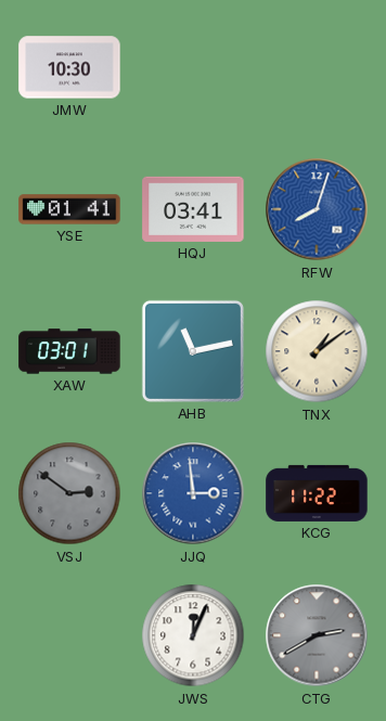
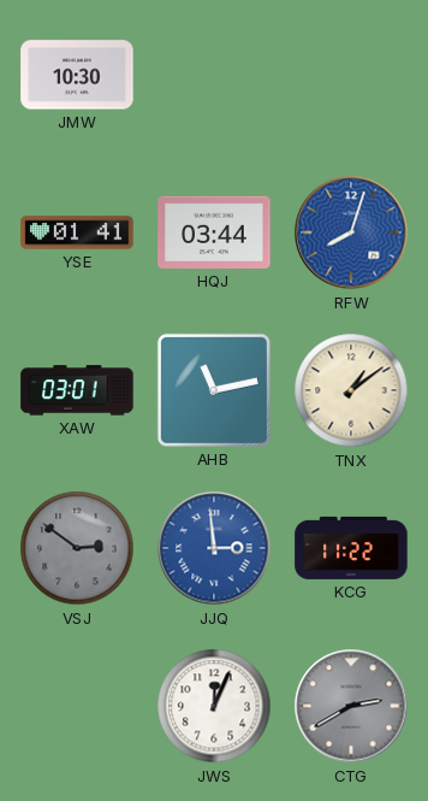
HQJ: 03:41 -> 03:44
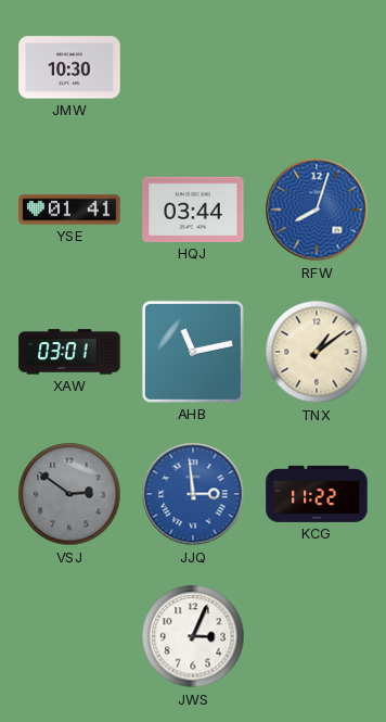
JWS: 12:04 -> 3:04
CTG: 2:40 -> none
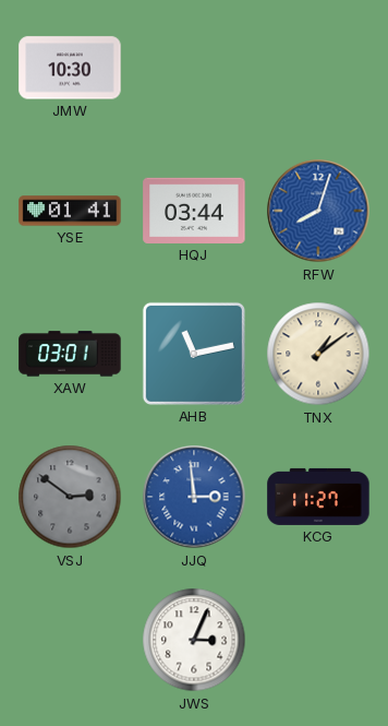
KCG: 11:22 -> 11:27
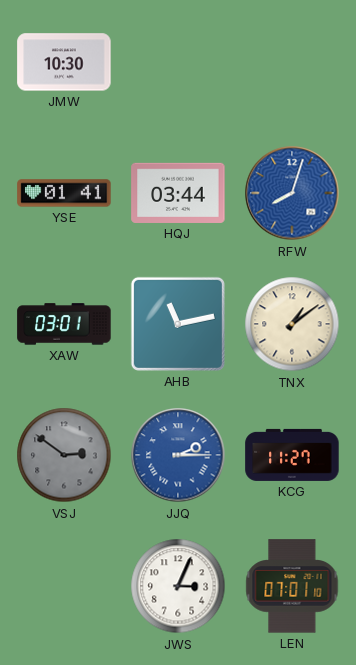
JJQ: 2:59 -> 2:15
LEN: none -> 07:01
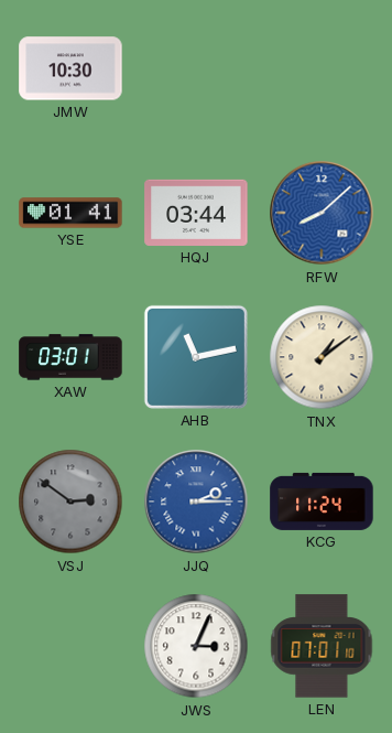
RFW: 8:03 -> 8:08
KCG: 11:27 -> 11:24
